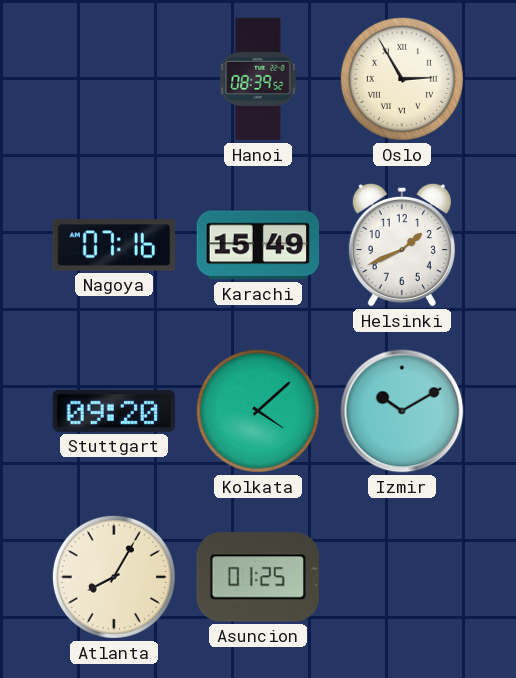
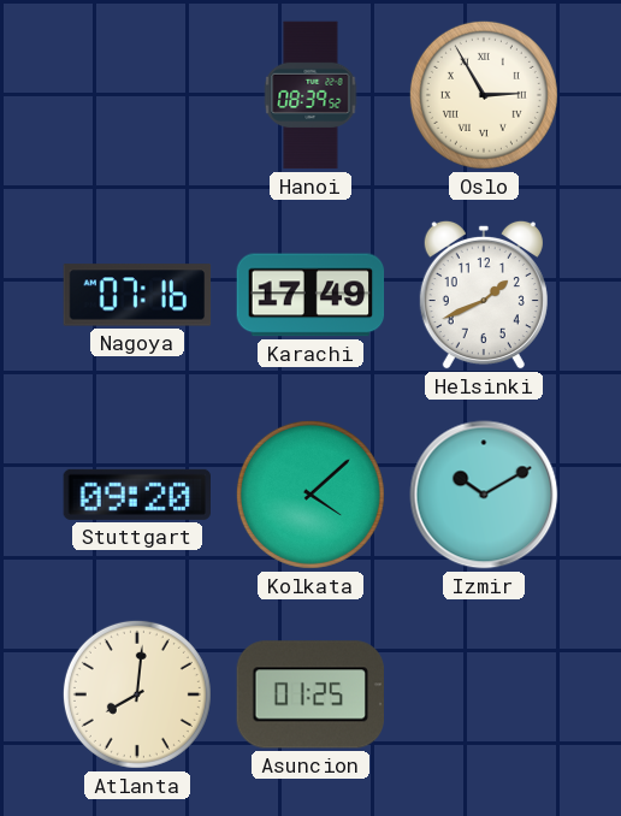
Karachi: 15:49 -> 17:49
Atlanta: 8:05 -> 8:01
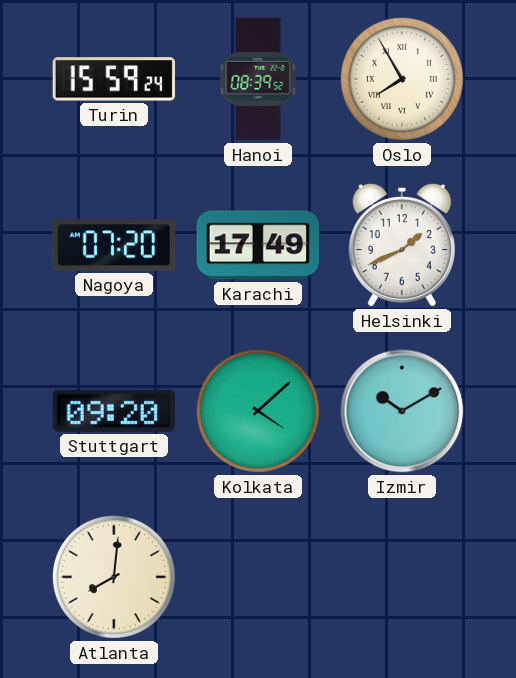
Turin: none -> 15:59
Oslo: 2:55 -> 7:55
Nagoya: 07:16 -> 07:20
Asuncion: 01:25 -> none
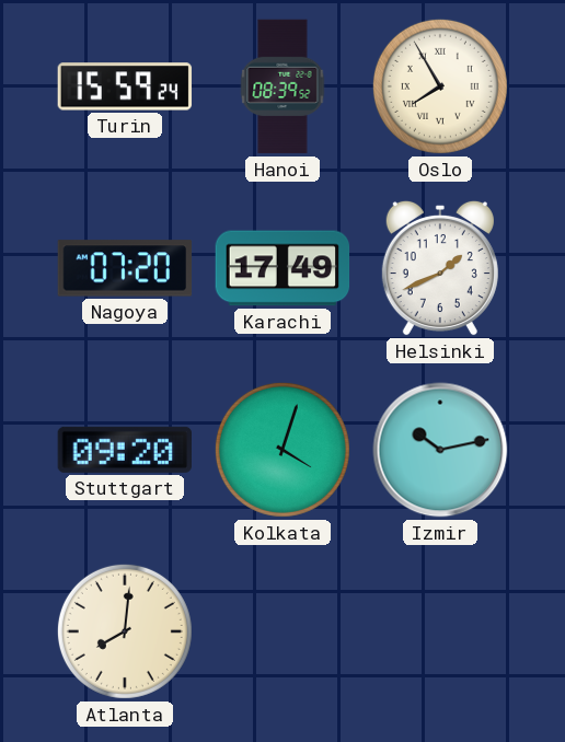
Kolkata: 4:08 -> 4:03
Izmir: 10:10 -> 10:13
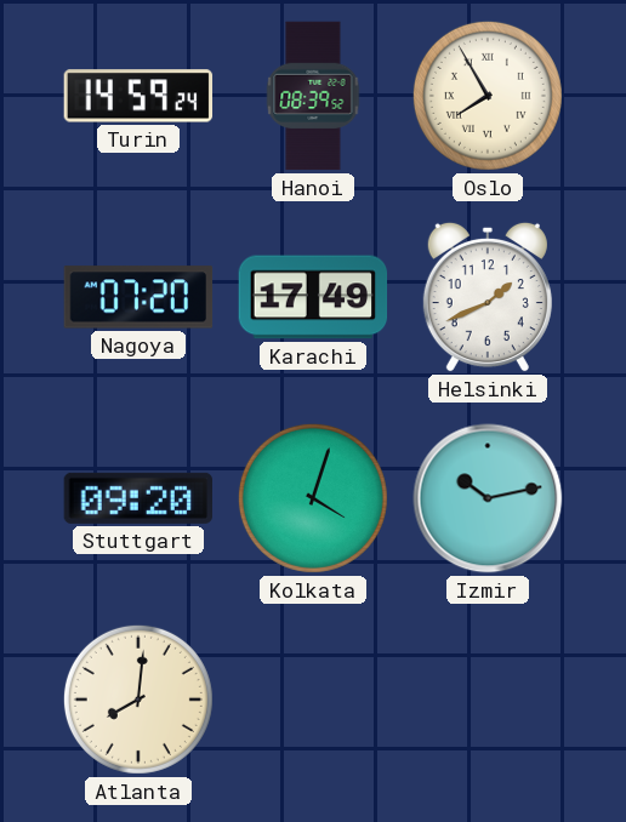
Turin: 15:59 -> 14:59
